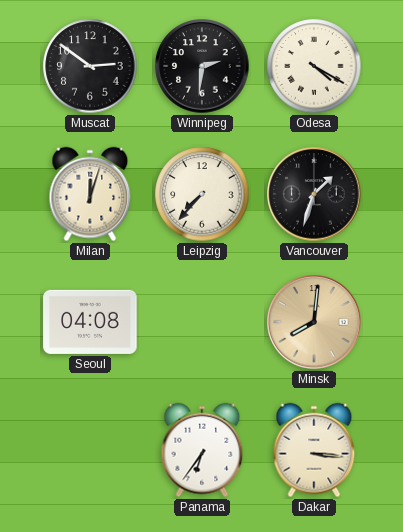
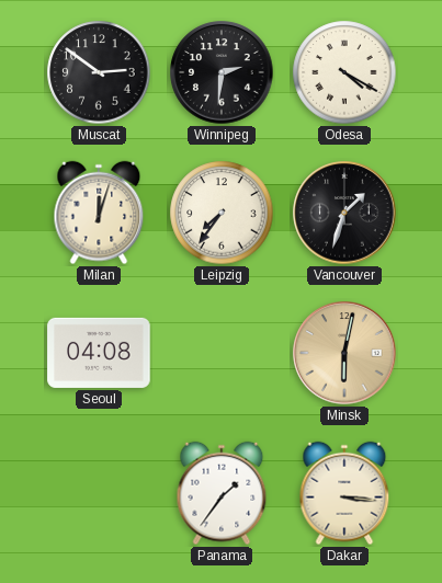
Leipzig: 7:37 -> 7:36
Minsk: 8:01 -> 6:02
Panama: 6:36 -> 1:36
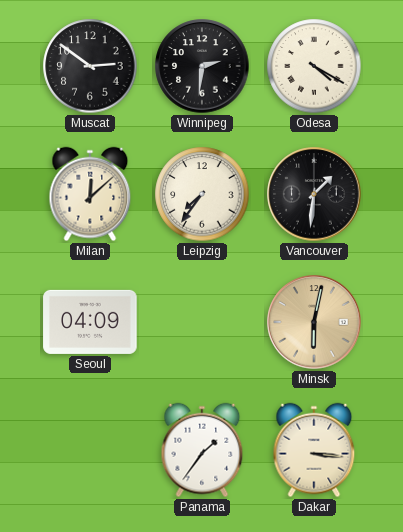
Milan: 12:03 -> 12:08
Vancouver: 1:33 -> 1:31
Seoul: 04:08 -> 04:09
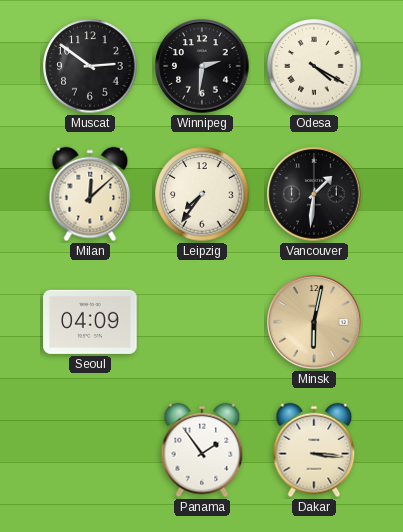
Panama: 1:36 -> 1:54
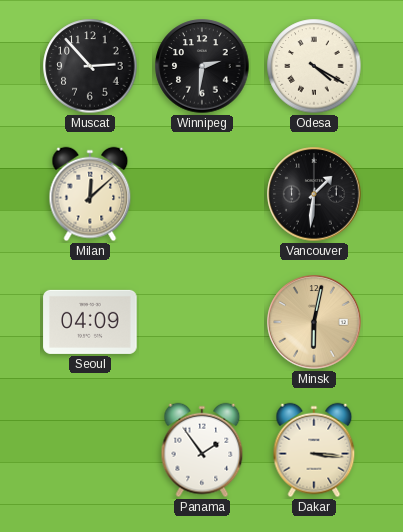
Muscat: 2:51 -> 2:53
Leipzig: 7:36 -> none
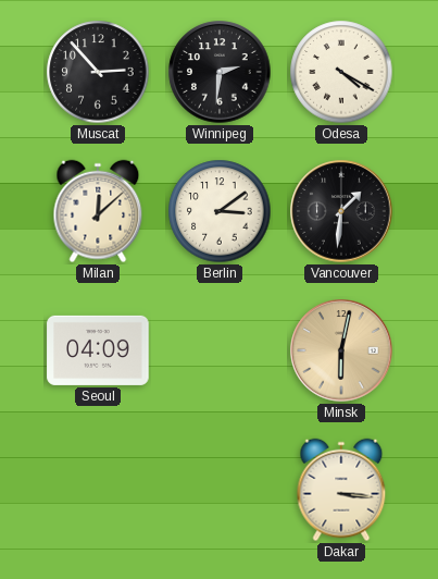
Berlin: none -> 3:09
Panama: 1:54 -> none
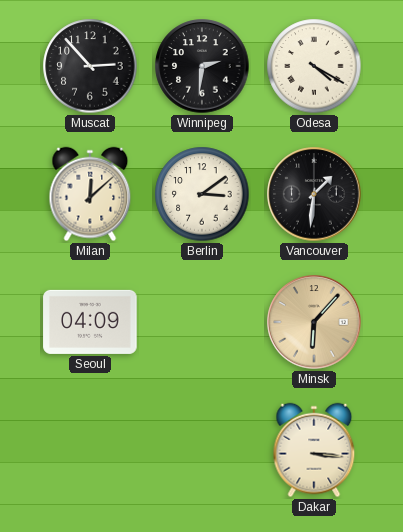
Minsk: 6:02 -> 6:07
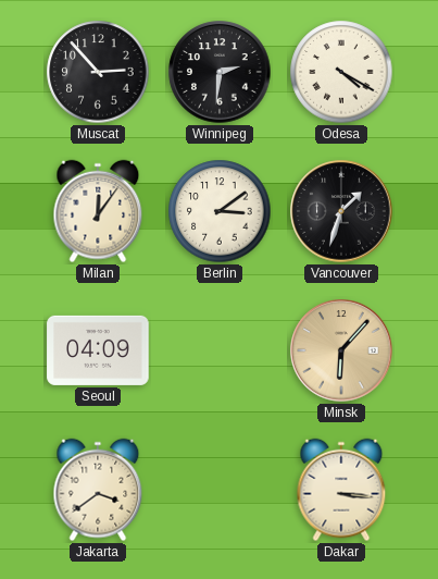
Milan: 12:08 -> 12:06
Vancouver: 1:31 -> 1:33
Jakarta: none -> 3:39
